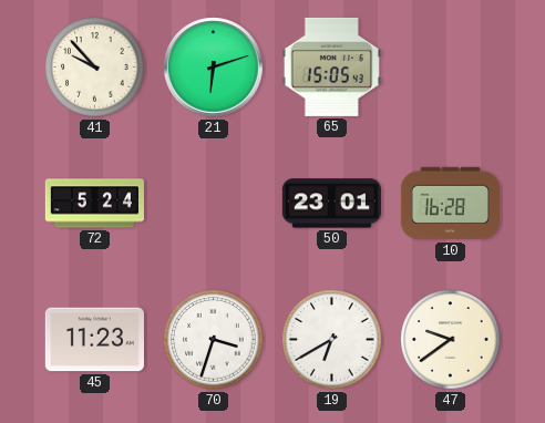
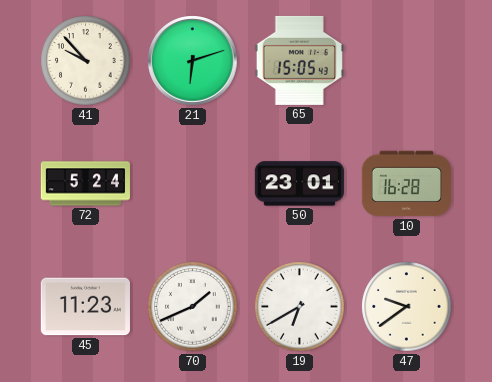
70: 3:33 -> 1:41
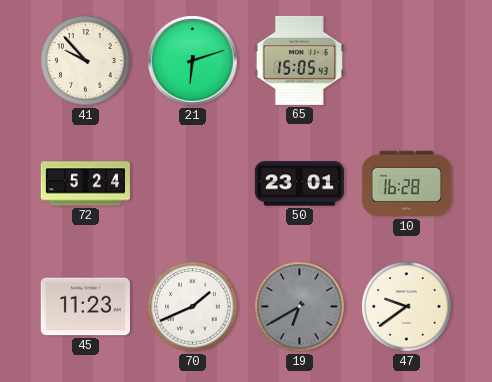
19 dial: white -> grey
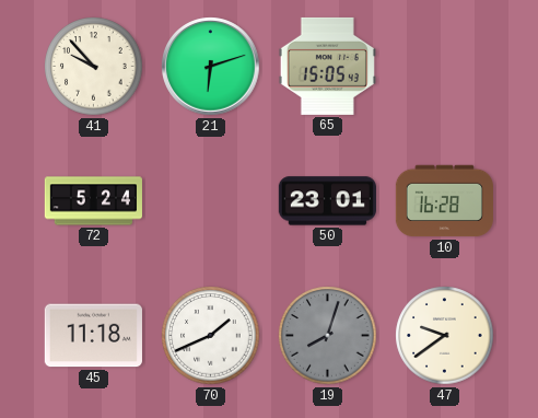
45: 11:23 -> 11:18
19: 6:40 -> 8:03
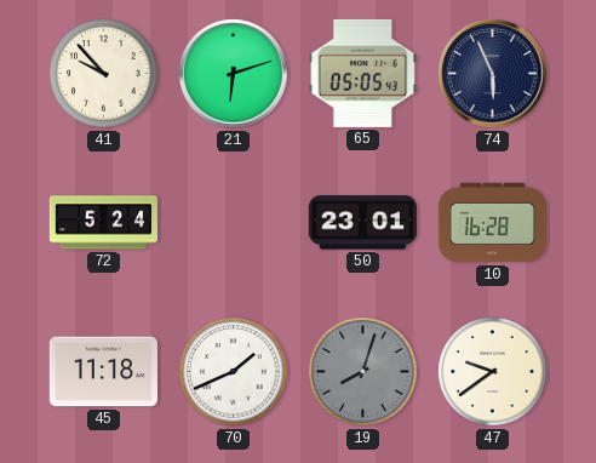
65: 15:05 -> 05:05
74: none -> 5:56
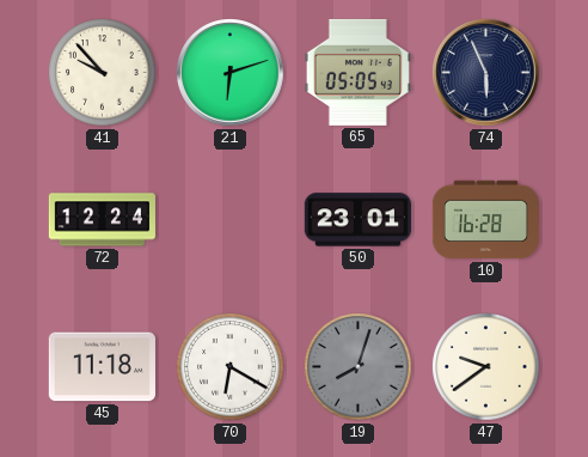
72: 5:24 -> 12:24
70: 1:41 -> 6:20
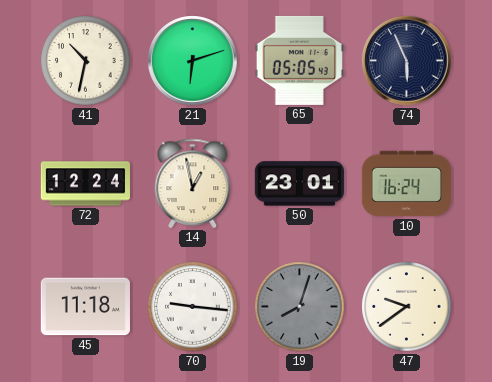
41: 9:53 -> 10:32
14: none -> 12:58
10: 16:28 -> 16:24
70: 6:20 -> 9:16
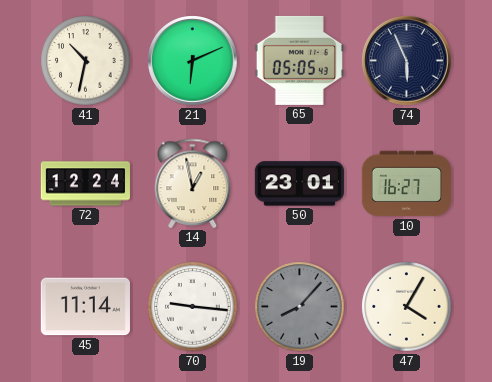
21: 6:12 -> 6:11
10: 16:24 -> 16:27
45: 11:18 -> 11:14
19: 8:03 -> 8:07
47: 9:39 -> 4:05
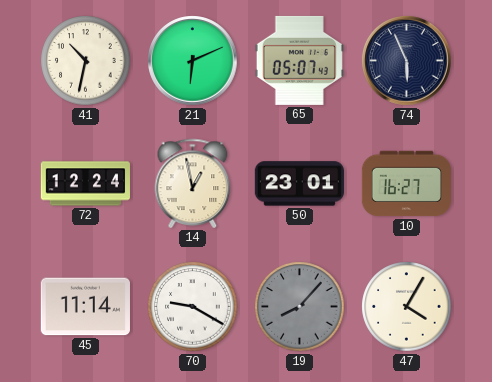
65: 05:05 -> 05:07
70: 9:16 -> 9:20
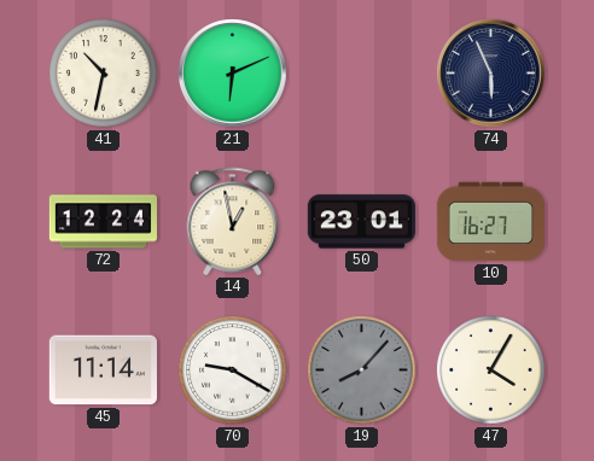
65: 05:07 -> none
